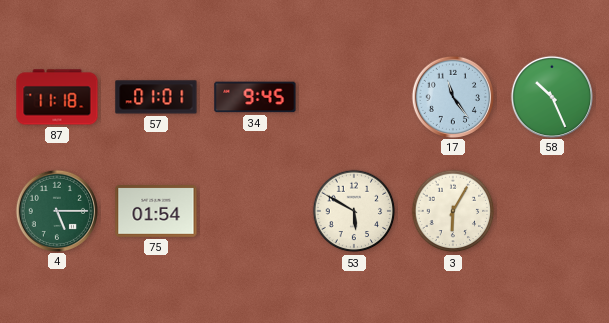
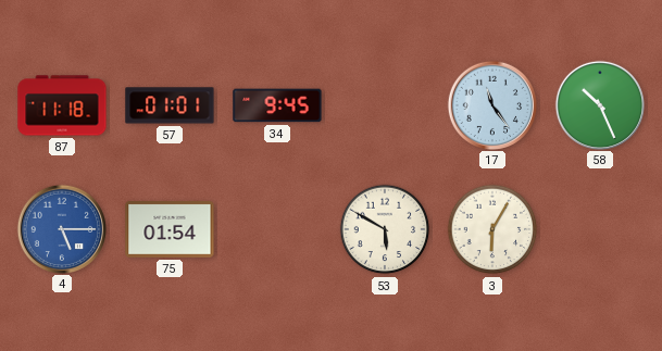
4 dial: green -> blue
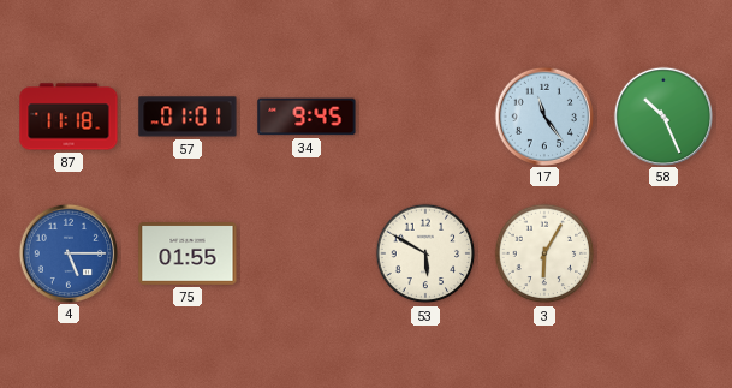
75: 01:54 -> 01:55
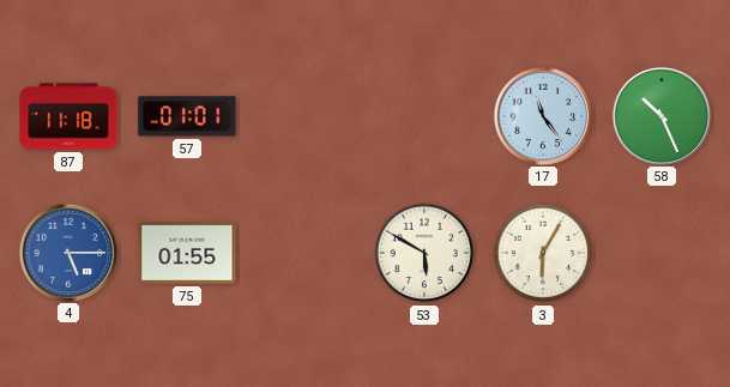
34: 9:45 -> none
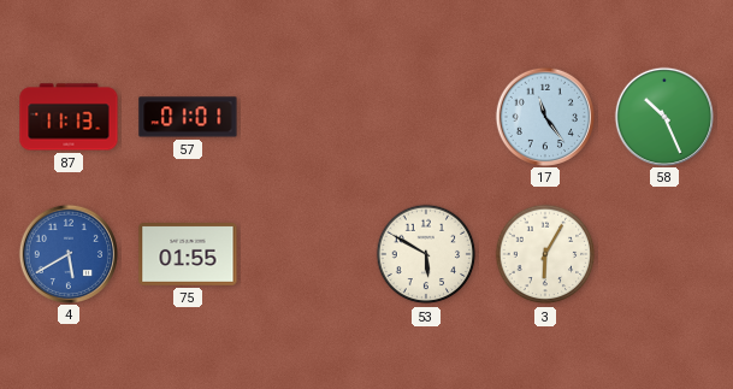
87: 11:18 -> 11:13
4: 5:15 -> 5:40
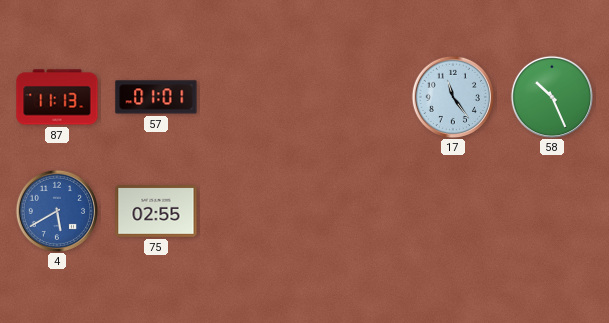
75: 01:55 -> 02:55
53: 5:50 -> none
3: 6:05 -> none
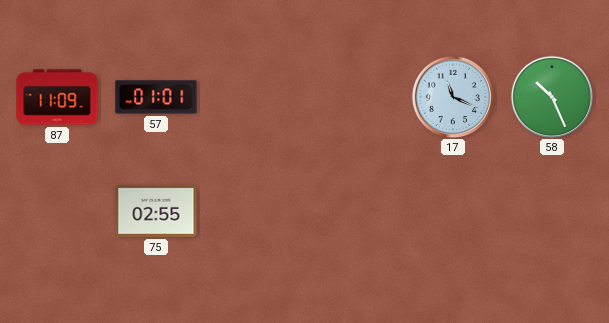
87: 11:13 -> 11:09
17: 11:24 -> 11:19
4: 5:40 -> none
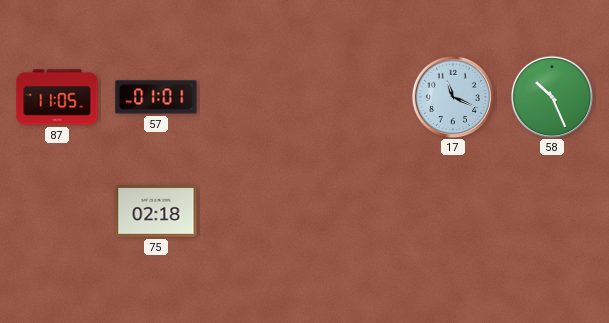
87: 11:09 -> 11:05
75: 02:55 -> 02:18
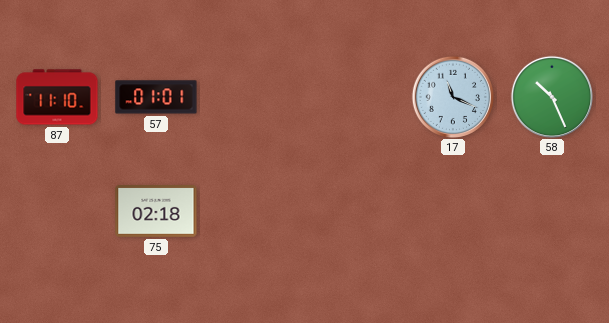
87: 11:05 -> 11:10
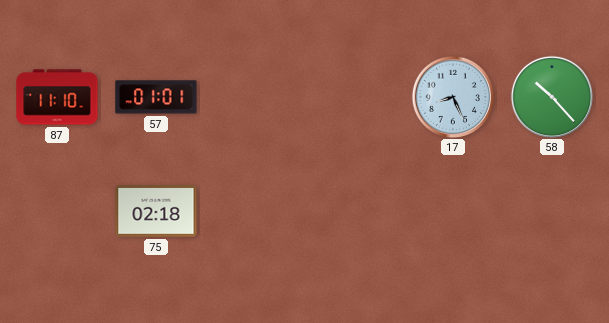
17: 11:19 -> 8:26
58: 10:26 -> 10:23
